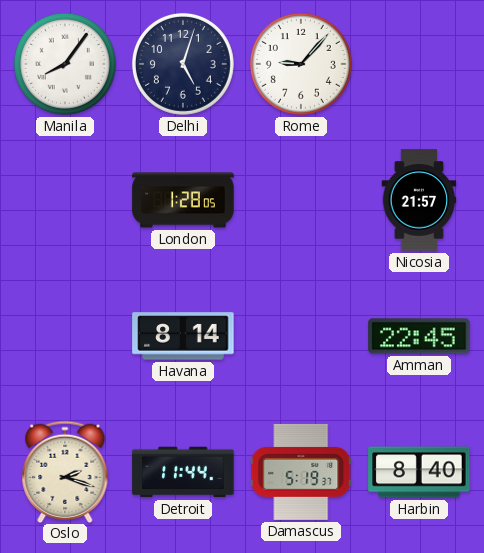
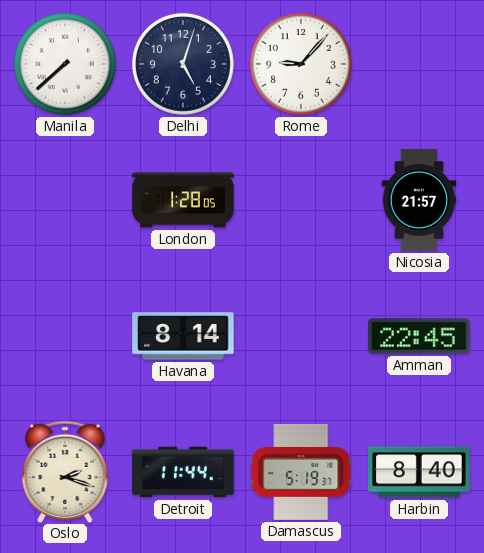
Manila: 8:06 -> 7:38
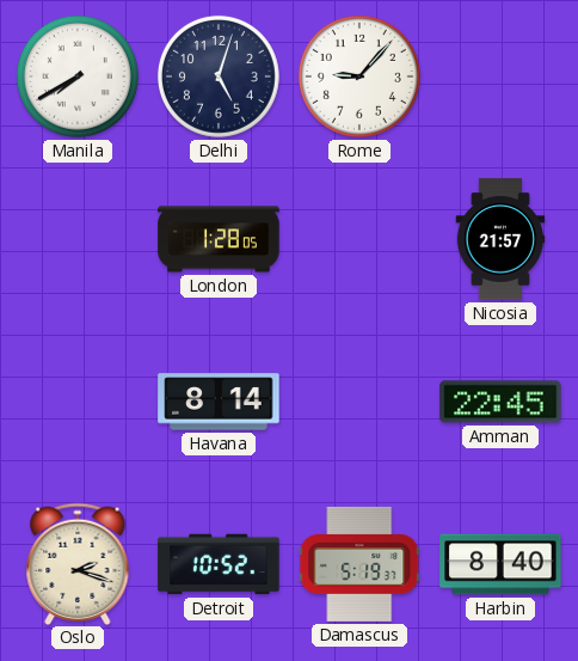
Manila: 7:38 -> 7:40
Detroit: 11:44 -> 10:52
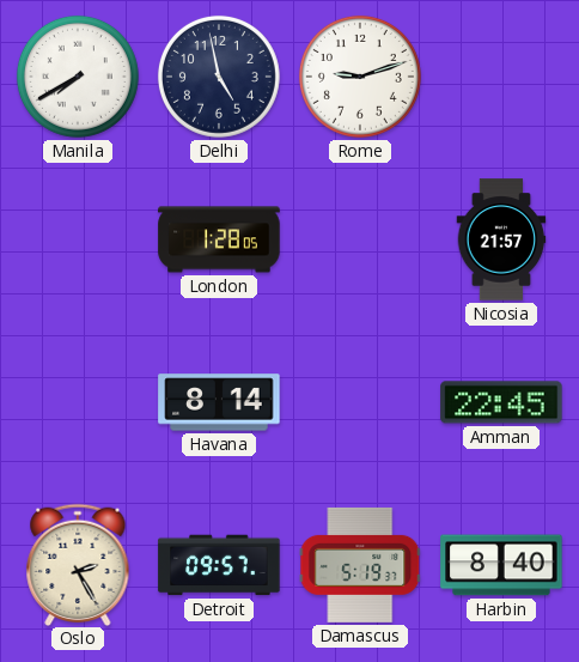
Delhi: 5:03 -> 4:58
Rome: 9:07 -> 9:12
Oslo: 2:18 -> 2:25
Detroit: 10:52 -> 09:57
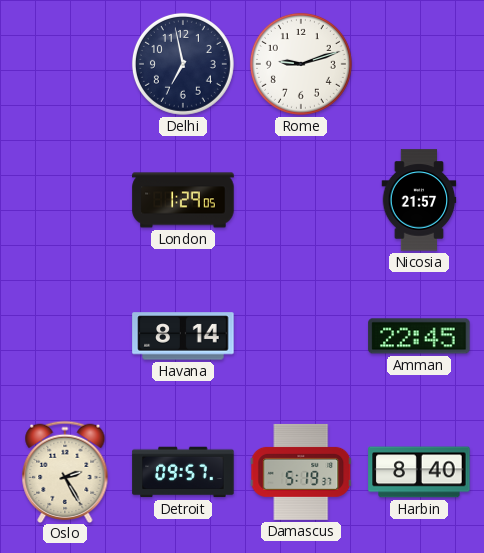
Manila: 7:40 -> none
Delhi: 4:58 -> 6:58
London: 1:28 -> 1:29
